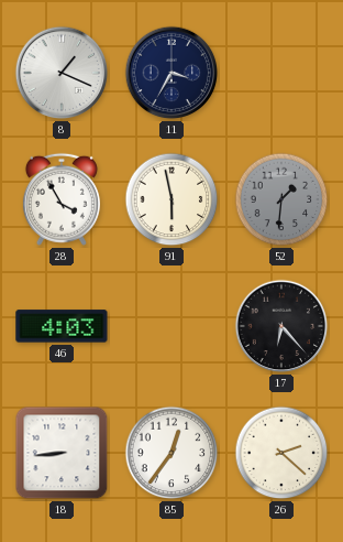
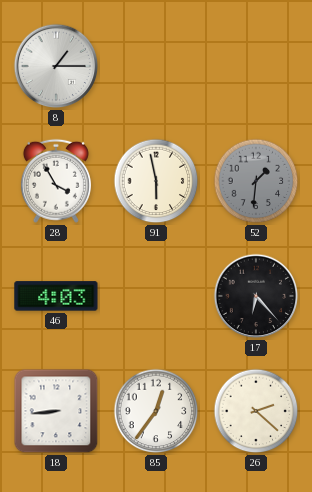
8: 1:19 -> 1:15
11: 3:35 -> none
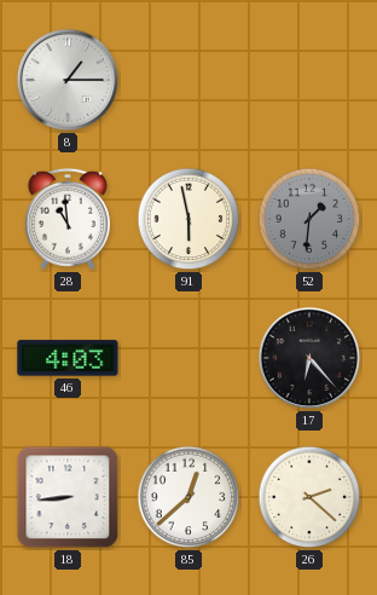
28: 3:55 -> 10:59
85: 12:36 -> 12:38
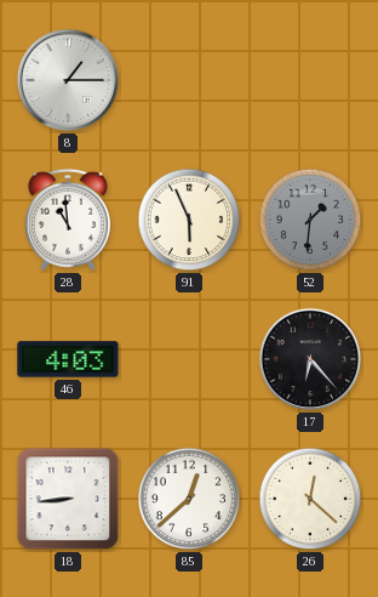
91: 5:58 -> 5:56
26: 2:22 -> 12:22
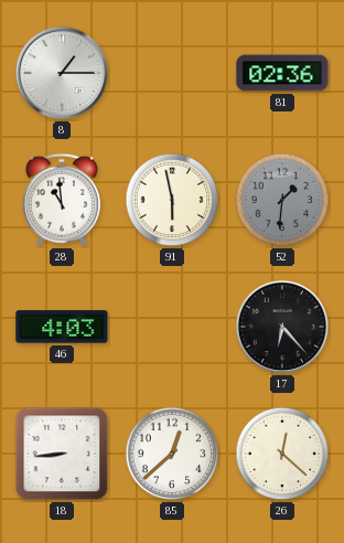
81: none -> 02:36
91: 5:56 -> 5:58
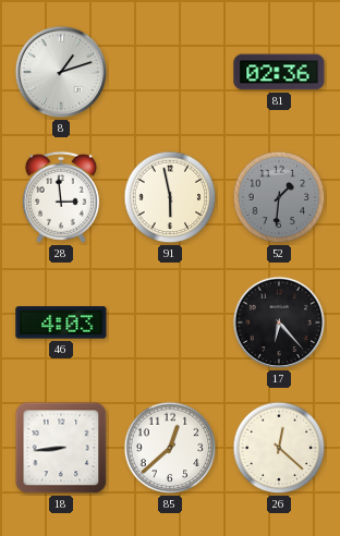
8: 1:15 -> 1:12
28: 10:59 -> 2:59
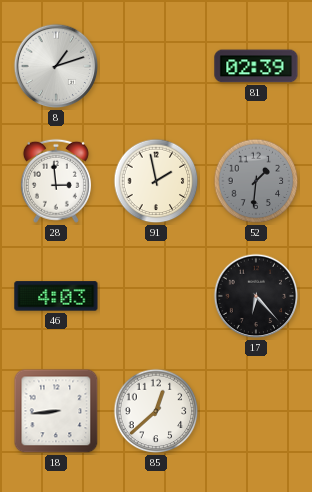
81: 02:36 -> 02:39
91: 5:58 -> 1:58
26: 12:22 -> none
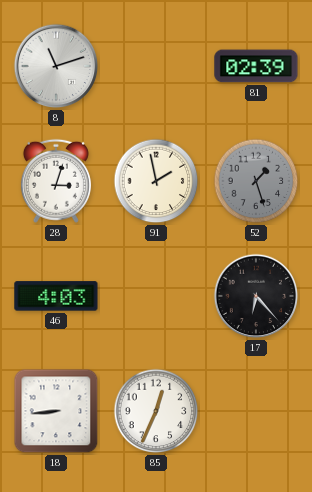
8: 1:12 -> 11:12
28: 2:59 -> 3:03
52: 1:31 -> 1:27
85: 12:38 -> 12:34
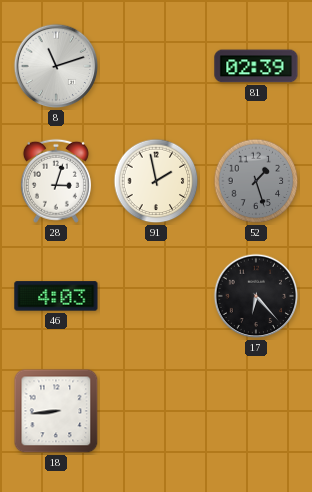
85: 12:34 -> none
